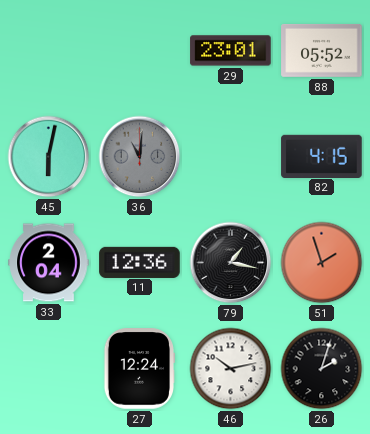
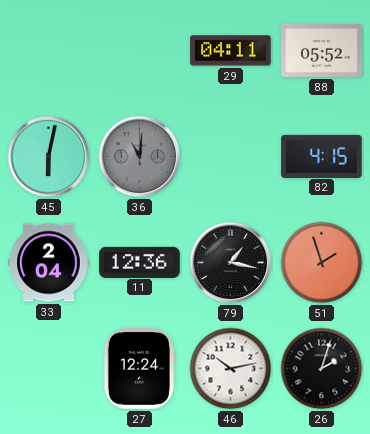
29: 23:01 -> 04:11
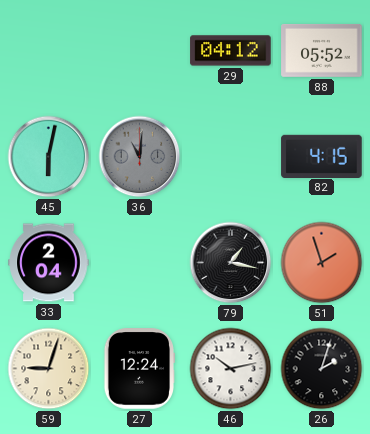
29: 04:11 -> 04:12
11: 12:36 -> none
59: none -> 9:03
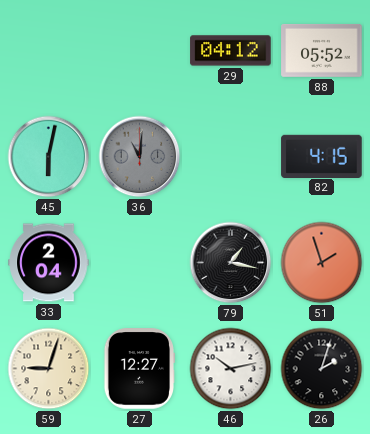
27: 12:24 -> 12:27
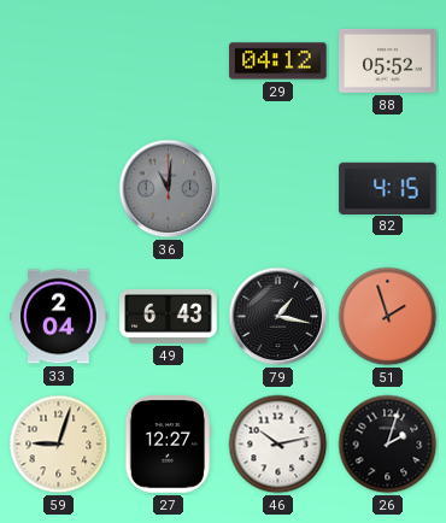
45: 6:02 -> none
49: none -> 6:43
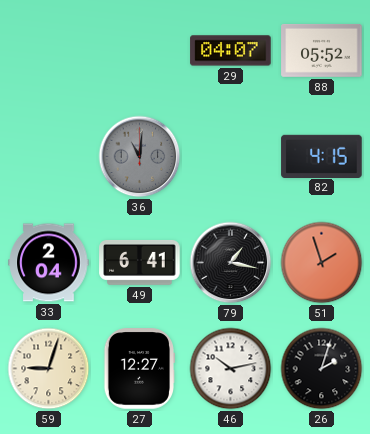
29: 04:12 -> 04:07
49: 6:43 -> 6:41
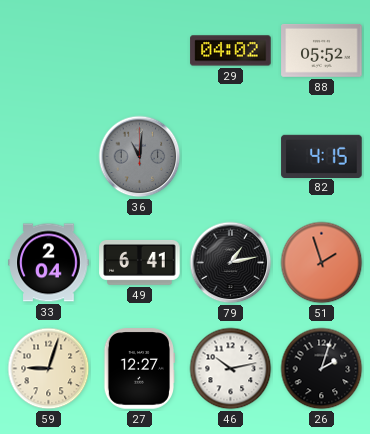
29: 04:07 -> 04:02
79: 1:17 -> 1:13
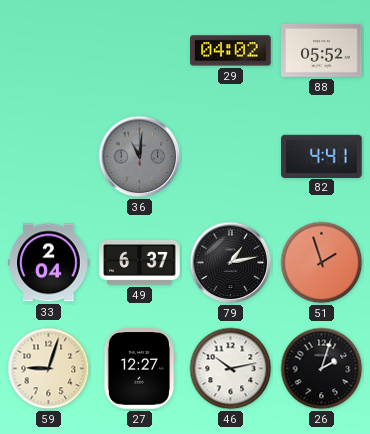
82: 4:15 -> 4:41
49: 6:41 -> 6:37
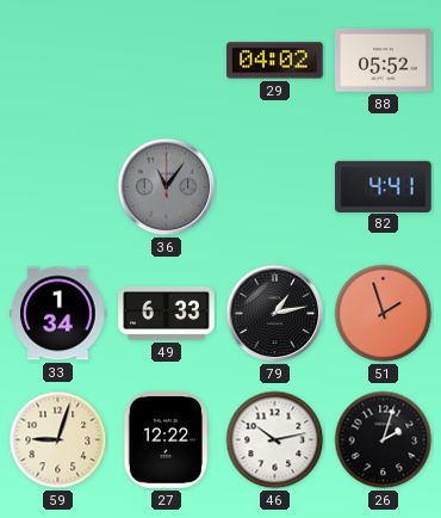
36: 11:01 -> 11:06
33: 2:04 -> 1:34
49: 6:37 -> 6:33
27: 12:27 -> 12:22
